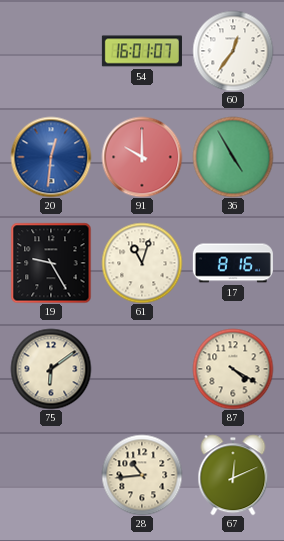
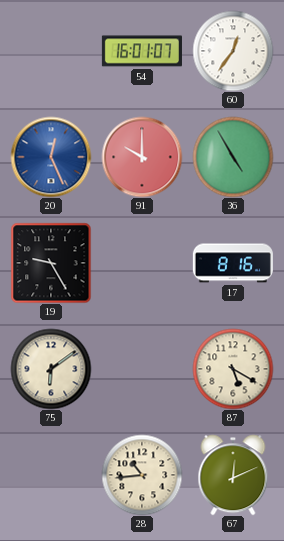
20: 12:31 -> 12:26
61: 11:03 -> none
87: 4:20 -> 5:20
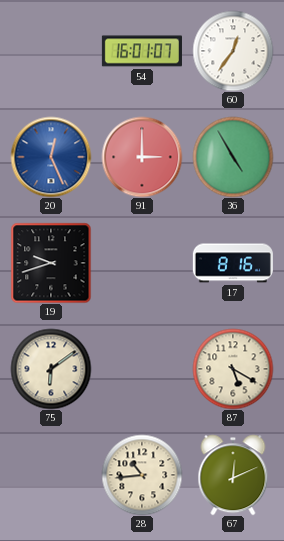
91: 10:00 -> 3:00
19: 9:25 -> 9:42
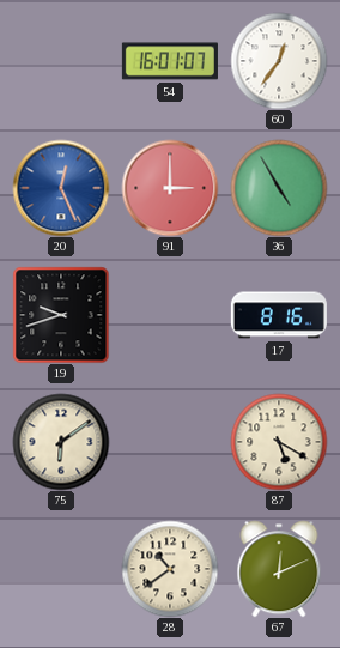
28: 10:44 -> 10:39
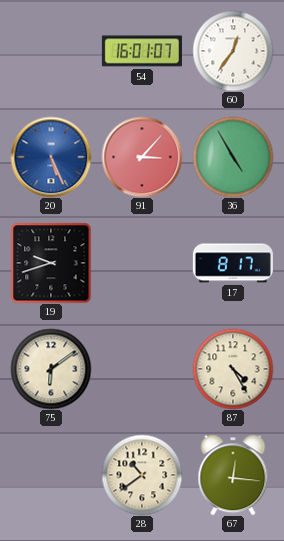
20: 12:26 -> 5:26
91: 3:00 -> 3:07
17: 8:16 -> 8:17
87: 5:20 -> 4:25
67: 12:11 -> 12:16
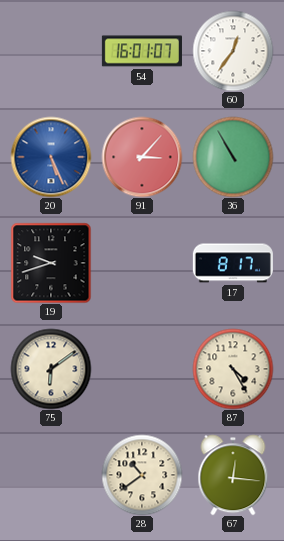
36: 4:55 -> 10:55
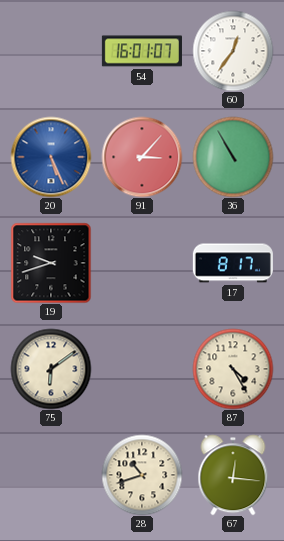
28: 10:39 -> 10:42
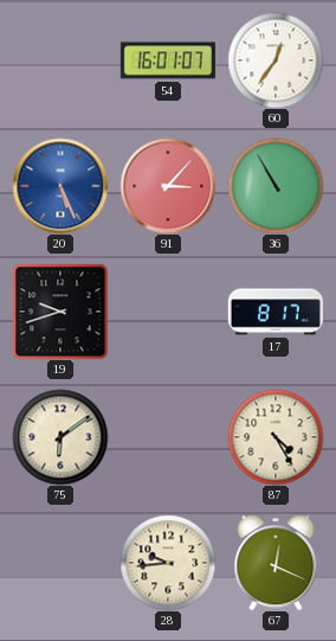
28: 10:42 -> 9:44
67: 12:16 -> 12:19
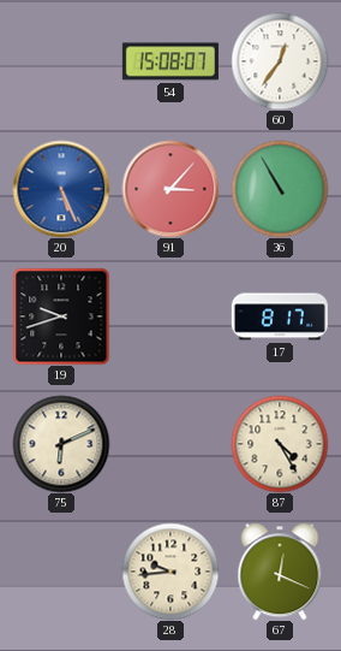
54: 16:01 -> 15:08
75: 6:09 -> 6:11
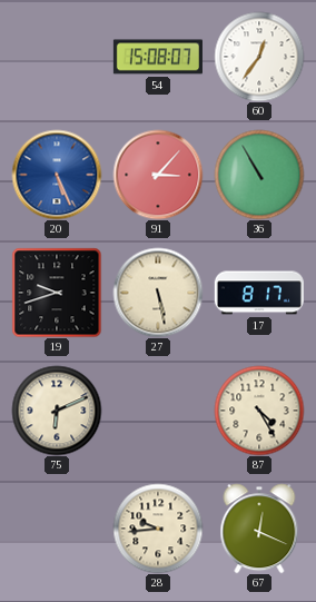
27: none -> 5:28
